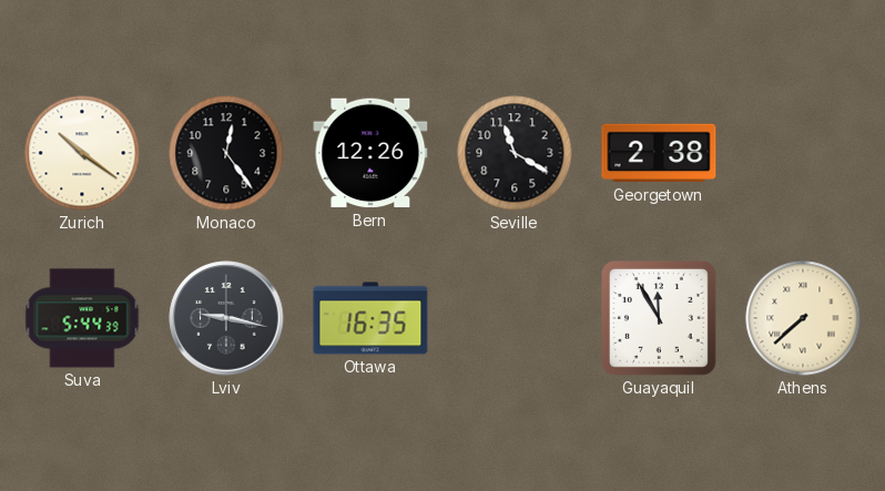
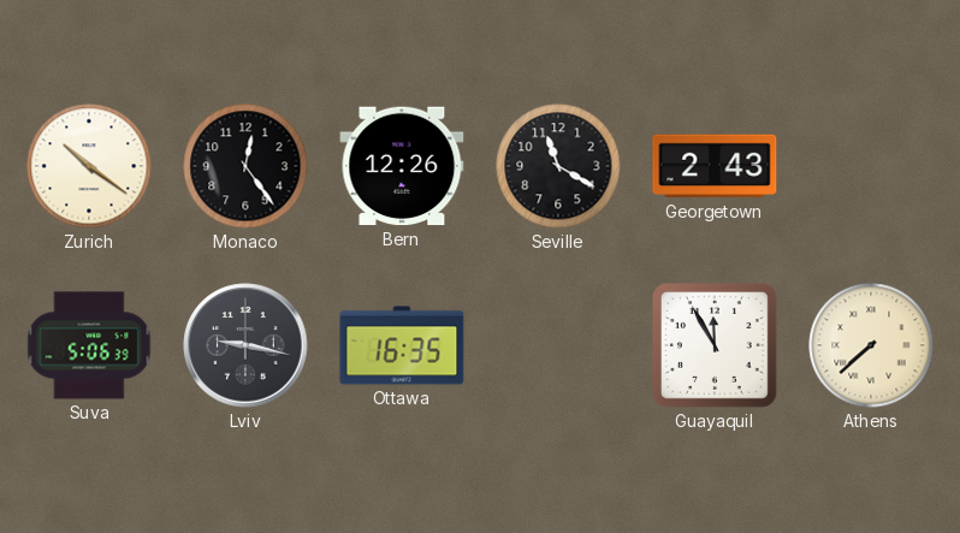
Georgetown: 2:38 -> 2:43
Suva: 5:44 -> 5:06
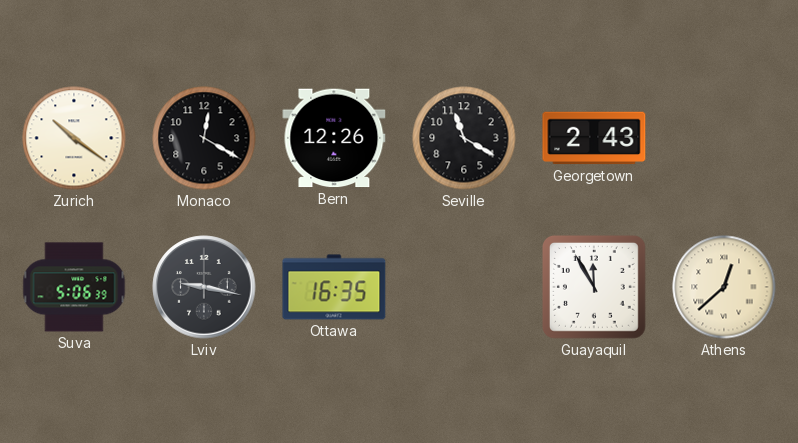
Monaco: 12:24 -> 12:20
Athens: 7:38 -> 12:38
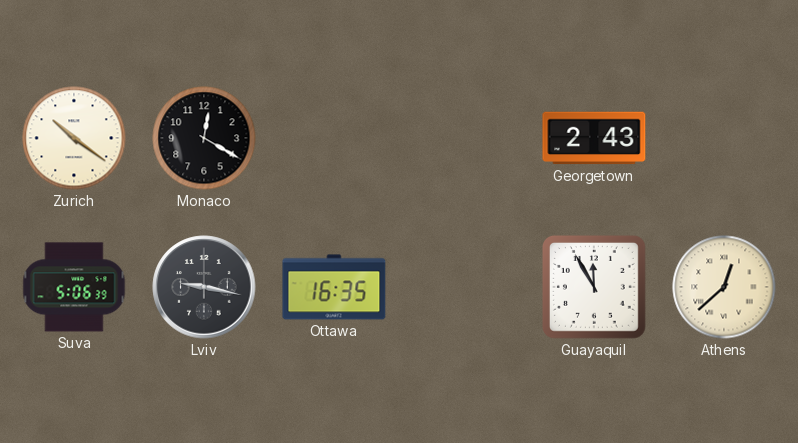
Bern: 12:26 -> none
Seville: 11:20 -> none
